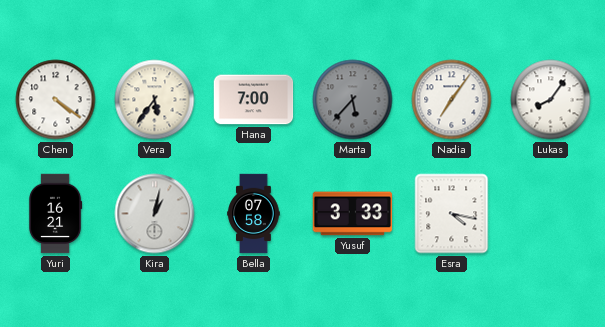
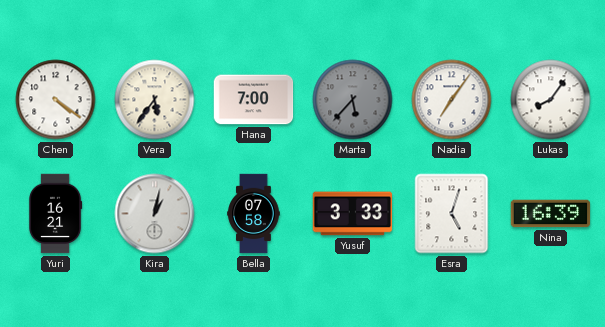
Esra: 4:17 -> 5:03
Nina: none -> 16:39
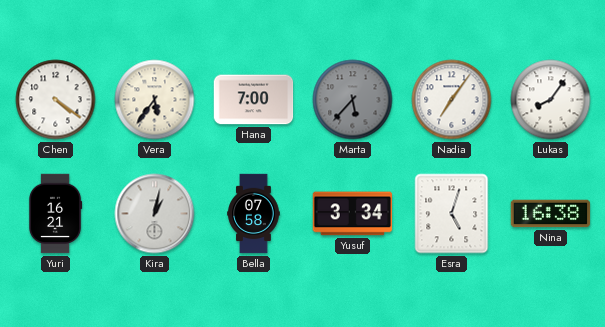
Yusuf: 3:33 -> 3:34
Nina: 16:39 -> 16:38
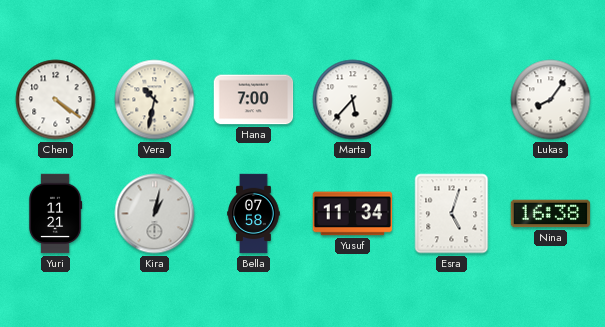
Vera: 5:36 -> 10:32
Marta dial: grey -> white
Nadia: 7:06 -> none
Yuri: 16:21 -> 11:21
Yusuf: 3:34 -> 11:34
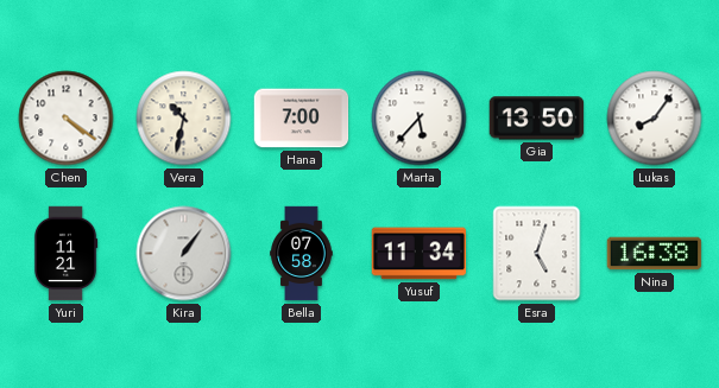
Gia: none -> 13:50
Kira: 1:02 -> 1:06
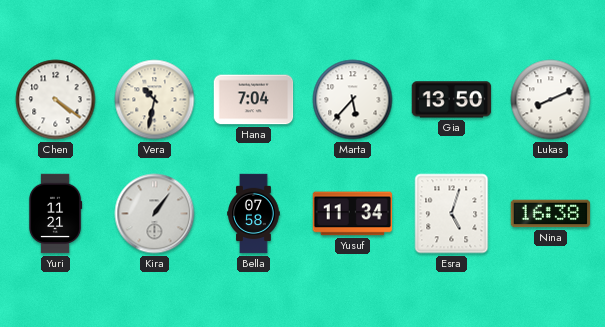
Hana: 7:00 -> 7:04
Lukas: 8:06 -> 8:11
